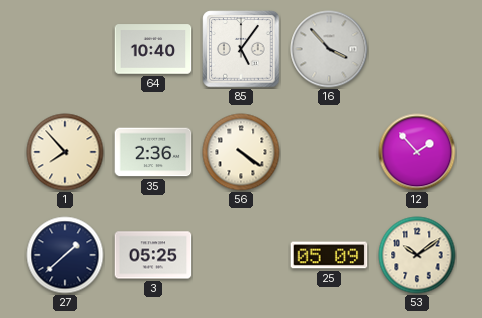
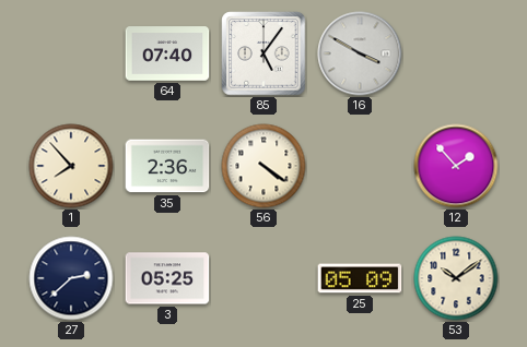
64: 10:40 -> 07:40
16: 3:53 -> 3:50
27: 1:38 -> 2:38
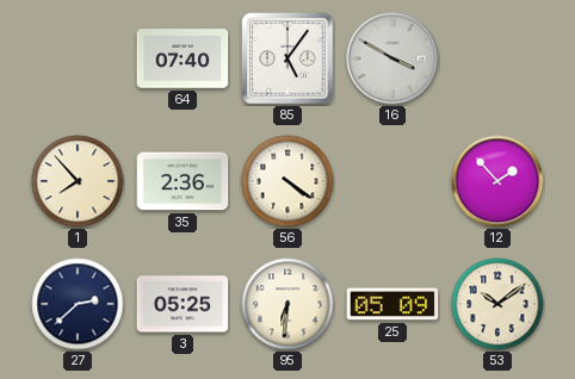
95: none -> 6:31
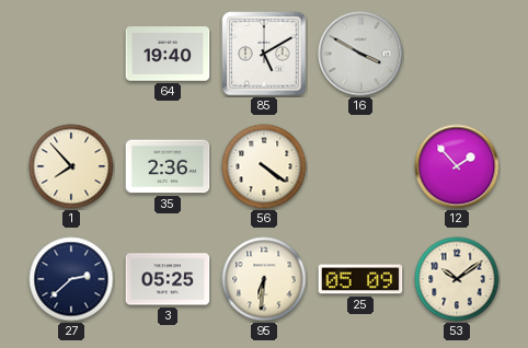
64: 07:40 -> 19:40
85: 5:06 -> 5:10
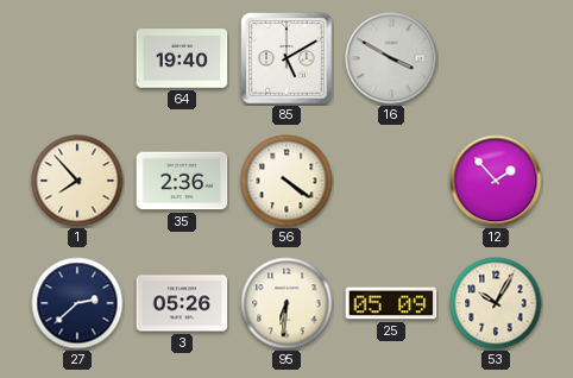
3: 05:25 -> 05:26
53: 10:09 -> 10:05
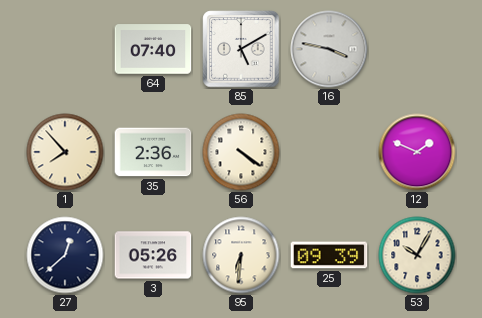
64: 19:40 -> 07:40
16: 3:50 -> 3:47
12: 1:53 -> 1:49
27: 2:38 -> 12:38
25: 05:09 -> 09:39
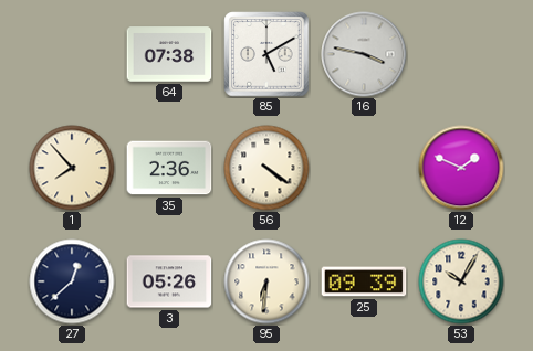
64: 07:40 -> 07:38
